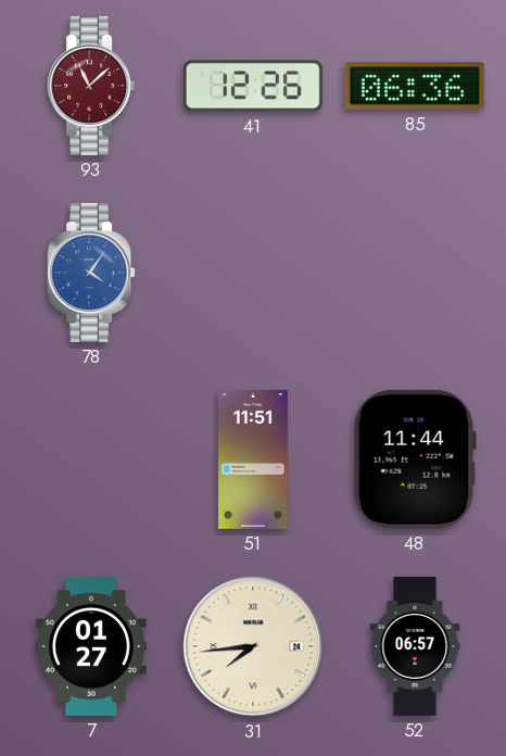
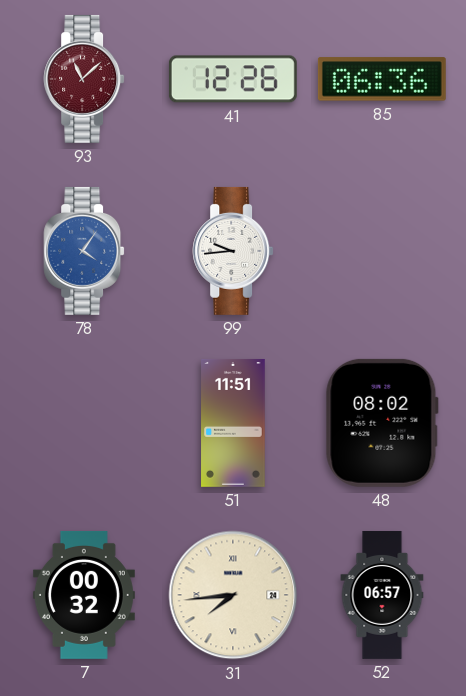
99: none -> 9:44
48: 11:44 -> 08:02
7: 01:27 -> 00:32
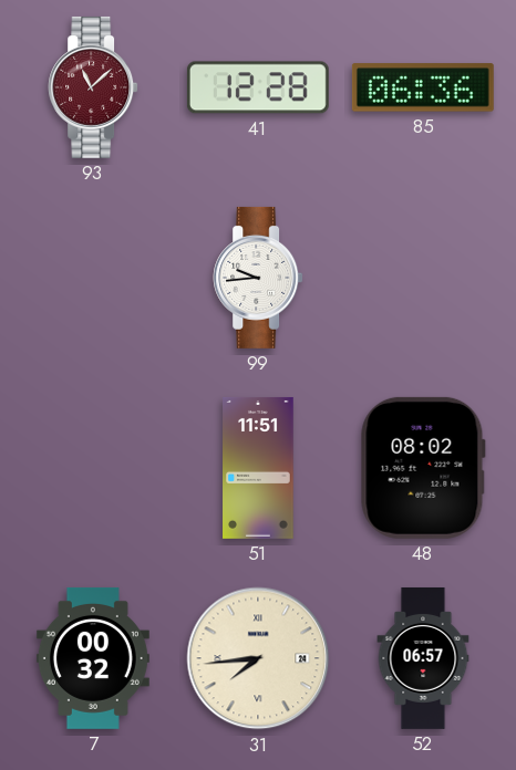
41: 12:26 -> 12:28
78: 4:06 -> none
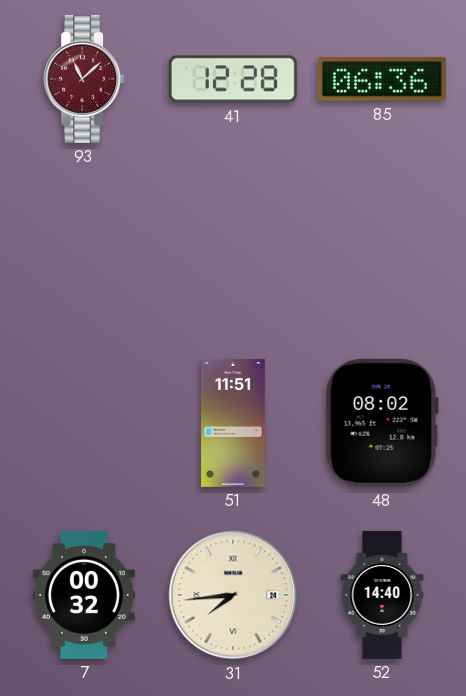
99: 9:44 -> none
52: 06:57 -> 14:40
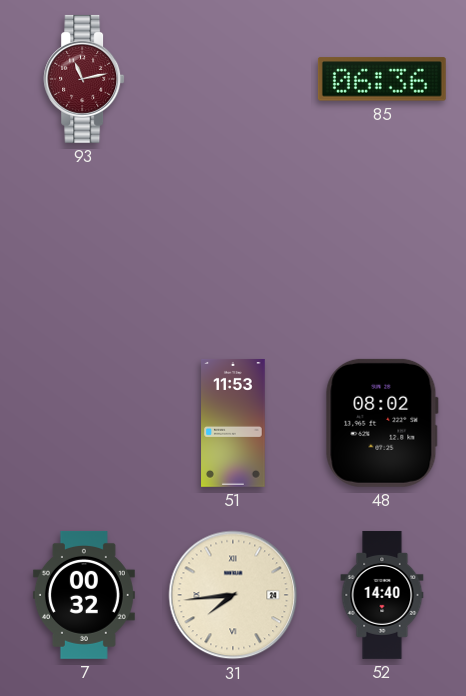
93: 11:08 -> 11:13
41: 12:28 -> none
51: 11:51 -> 11:53
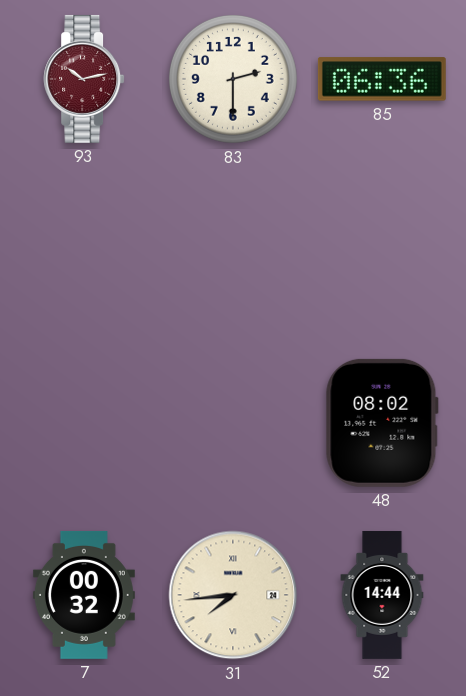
93: 11:13 -> 10:13
83: none -> 2:30
51: 11:53 -> none
52: 14:40 -> 14:44
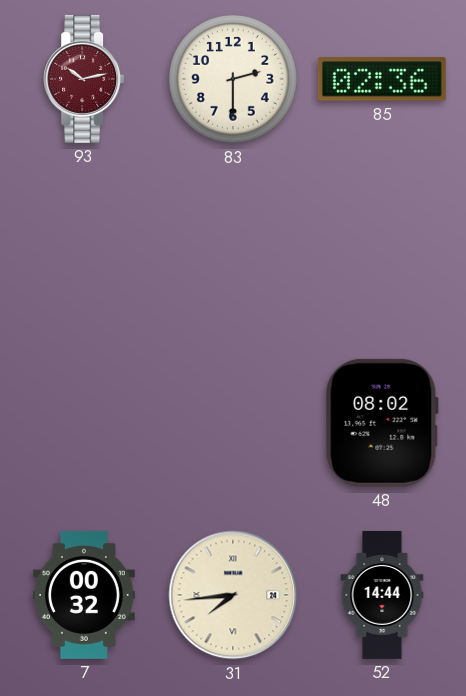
85: 06:36 -> 02:36
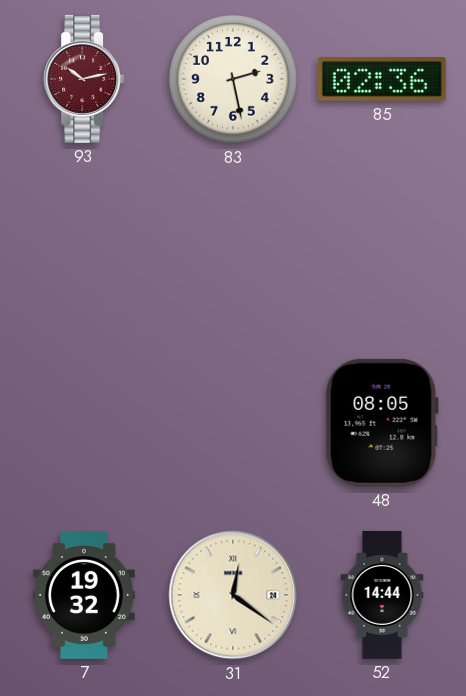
83: 2:30 -> 2:28
48: 08:02 -> 08:05
7: 00:32 -> 19:32
31: 7:44 -> 12:21
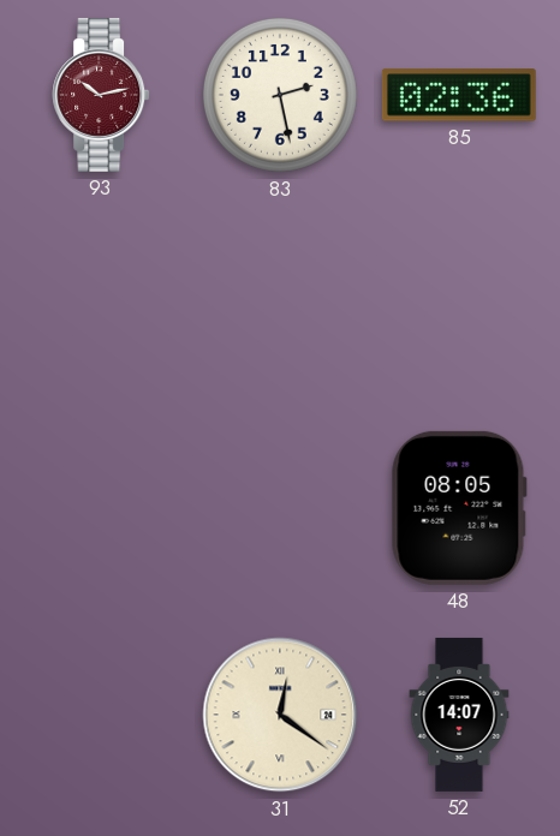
7: 19:32 -> none
52: 14:44 -> 14:07
